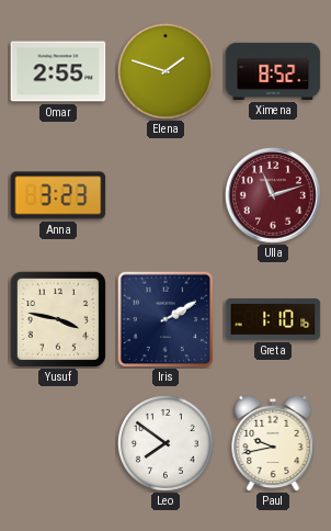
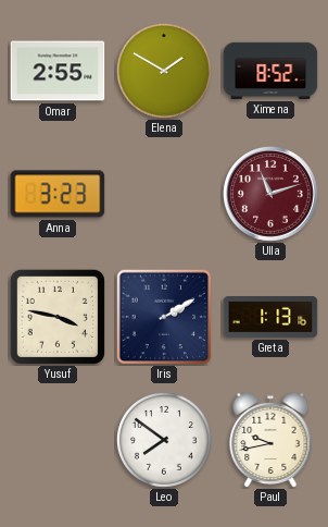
Elena: 1:48 -> 1:50
Greta: 1:10 -> 1:13
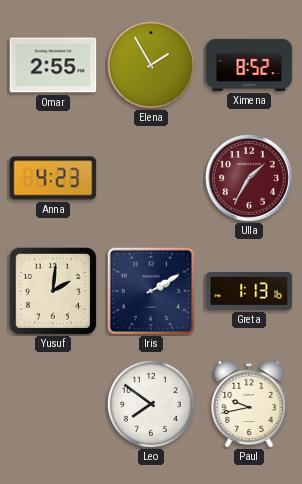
Elena: 1:50 -> 1:55
Anna: 3:23 -> 4:23
Ulla: 11:12 -> 1:35
Yusuf: 3:47 -> 2:01
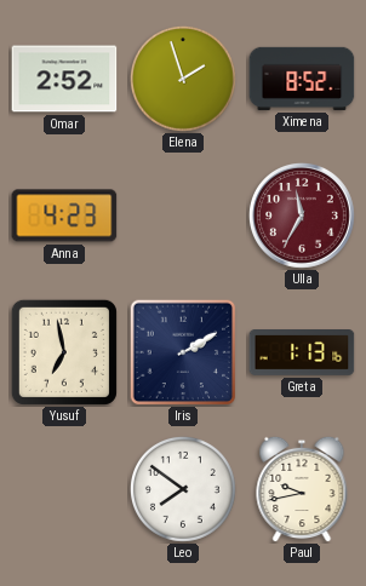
Omar: 2:55 -> 2:52
Elena: 1:55 -> 1:57
Ulla: 1:35 -> 11:35
Yusuf: 2:01 -> 6:58
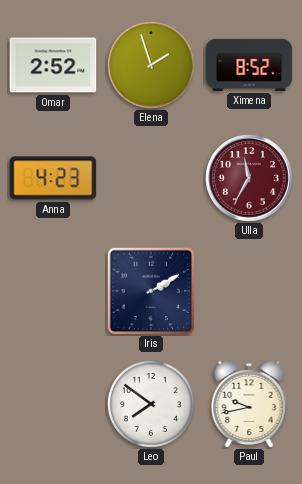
Yusuf: 6:58 -> none
Greta: 1:13 -> none
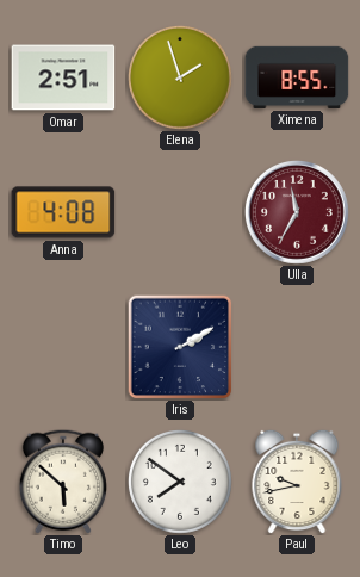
Omar: 2:52 -> 2:51
Ximena: 8:52 -> 8:55
Anna: 4:23 -> 4:08
Timo: none -> 5:52
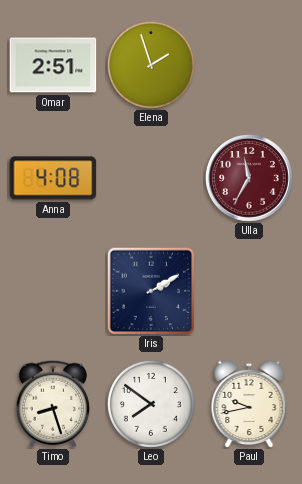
Ximena: 8:55 -> none
Timo: 5:52 -> 8:27
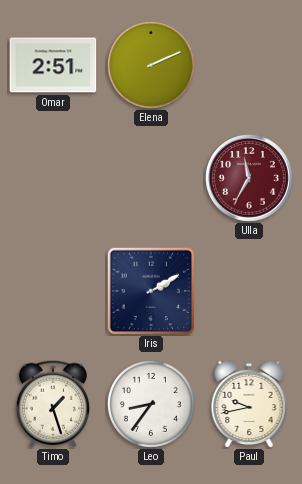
Elena: 1:57 -> 2:11
Anna: 4:08 -> none
Timo: 8:27 -> 1:27
Leo: 7:51 -> 8:36
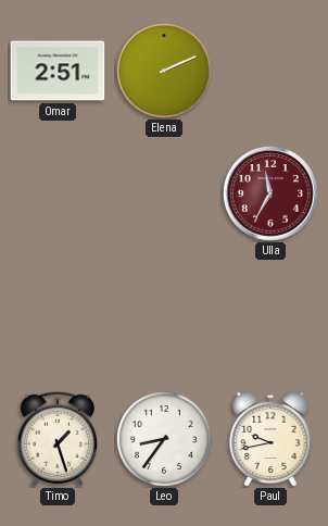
Iris: 2:10 -> none
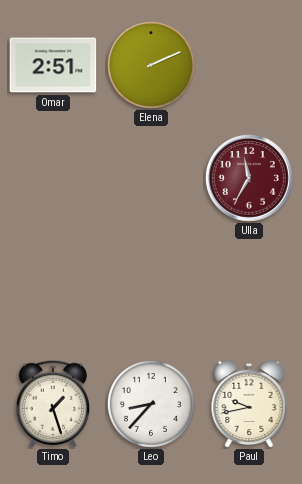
Leo: 8:36 -> 8:37
